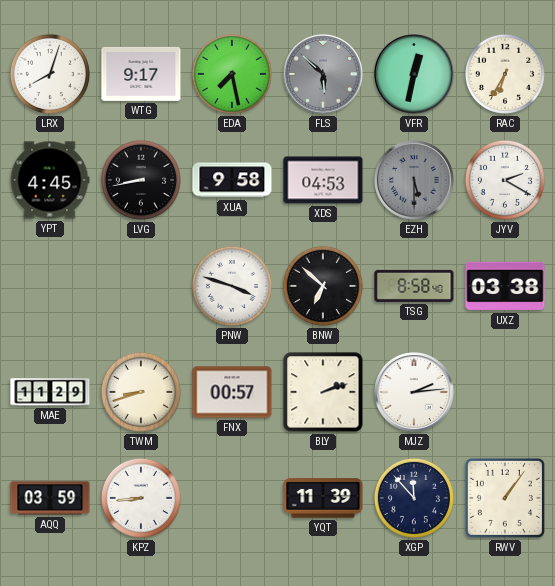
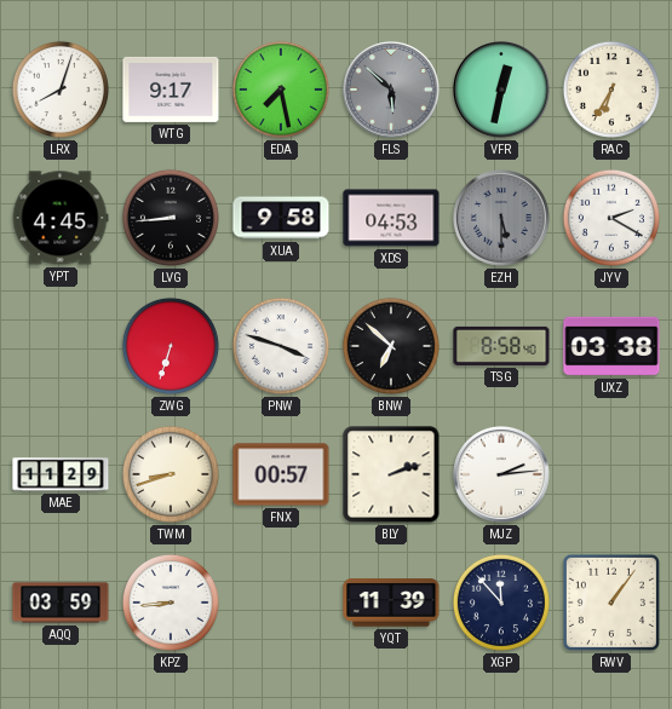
LVG: 8:43 -> 8:44
ZWG: none -> 6:33
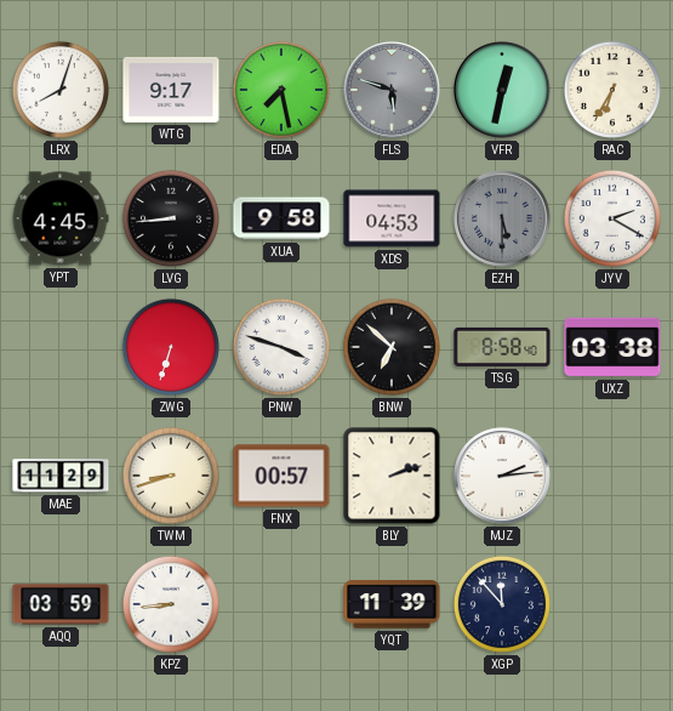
FLS: 5:52 -> 5:48
RWV: 1:06 -> none
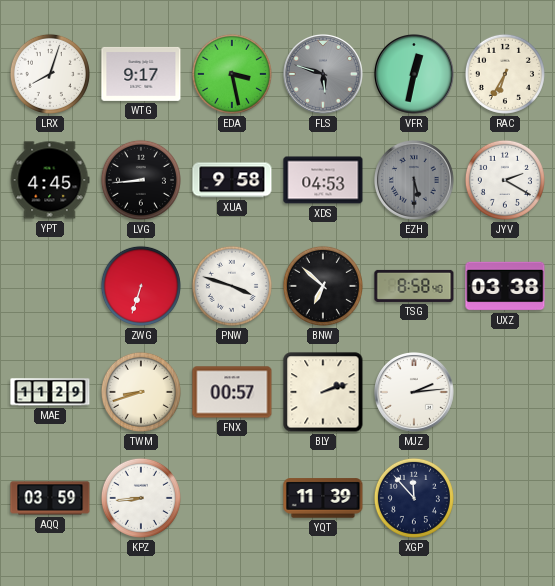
EDA: 7:28 -> 3:28
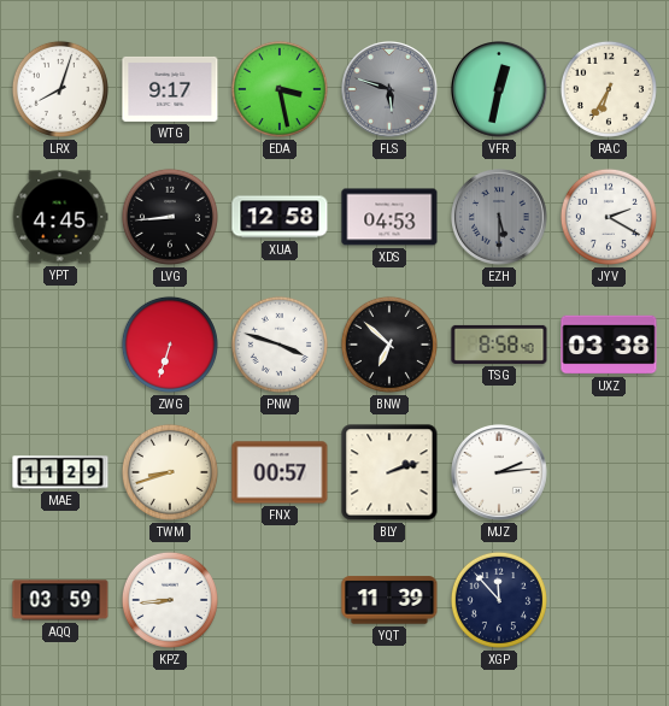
XUA: 9:58 -> 12:58
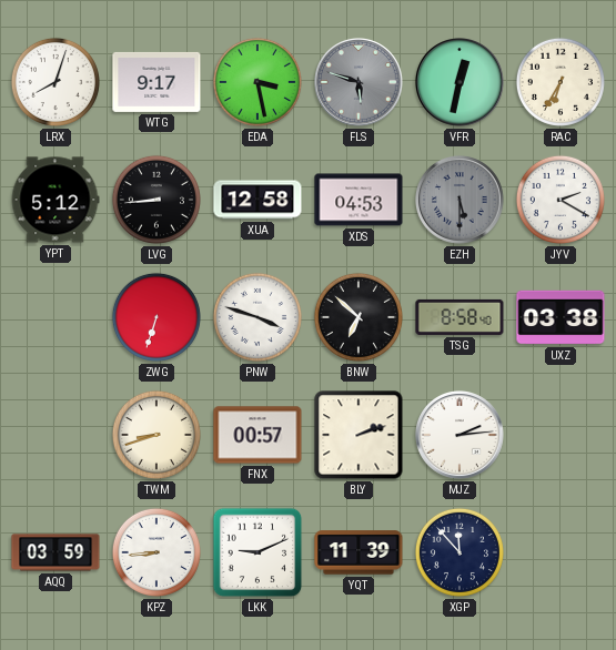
YPT: 4:45 -> 5:12
MAE: 11:29 -> none
LKK: none -> 9:11
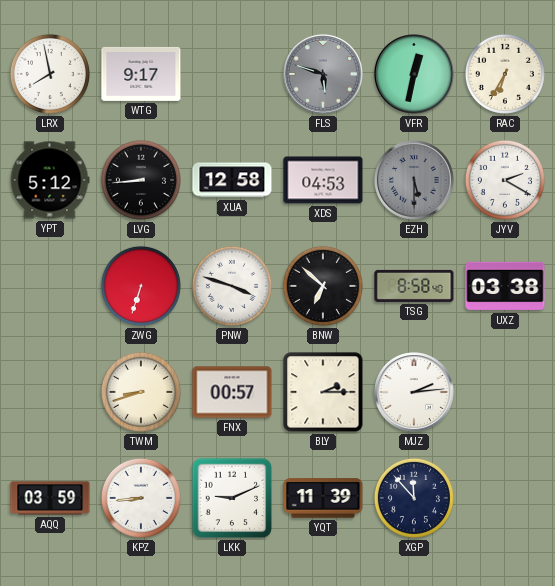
LRX: 8:03 -> 7:58
EDA: 3:28 -> none
BLY: 2:12 -> 2:15
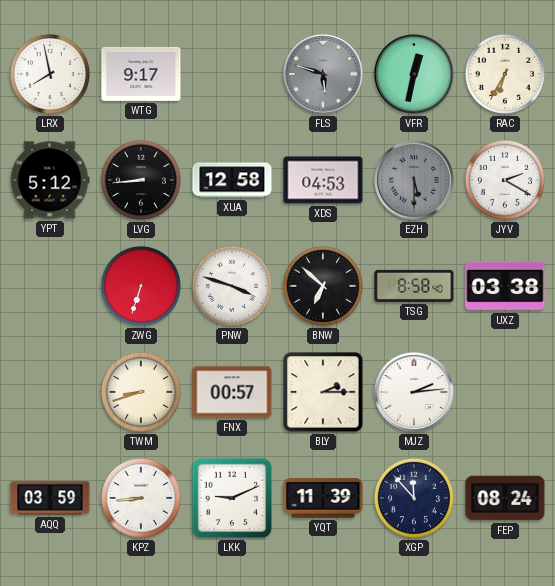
FEP: none -> 08:24
